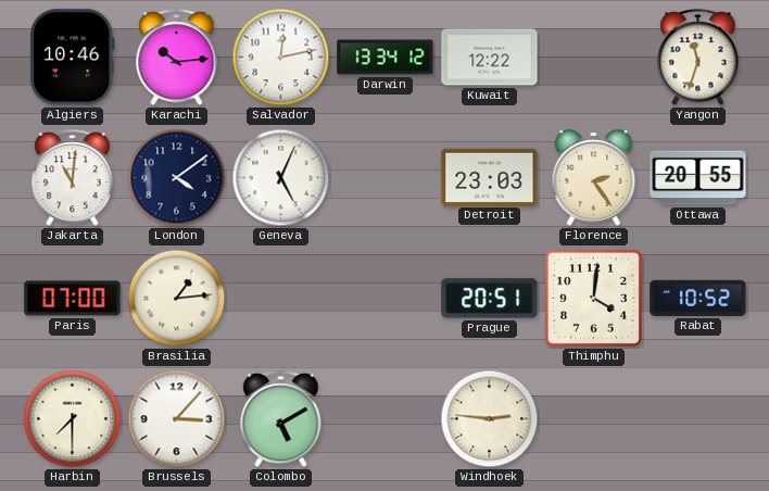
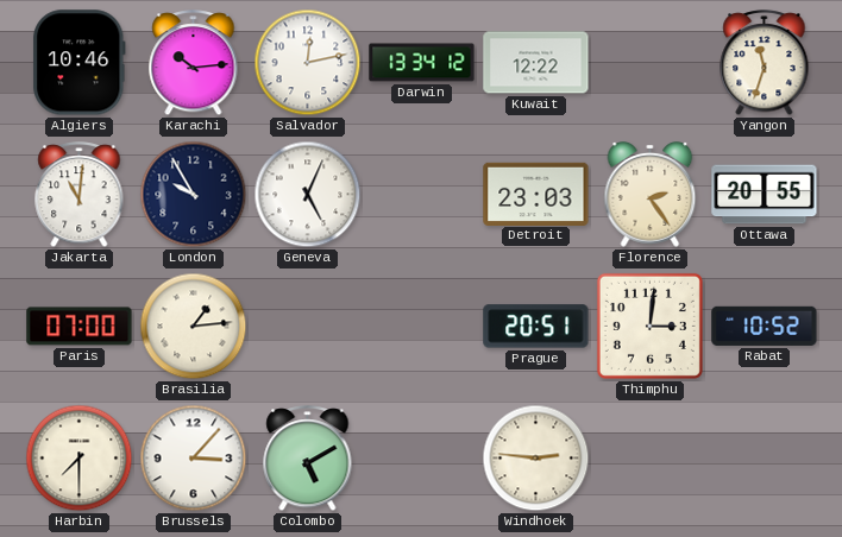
London: 4:09 -> 9:55
Thimphu: 4:01 -> 3:01
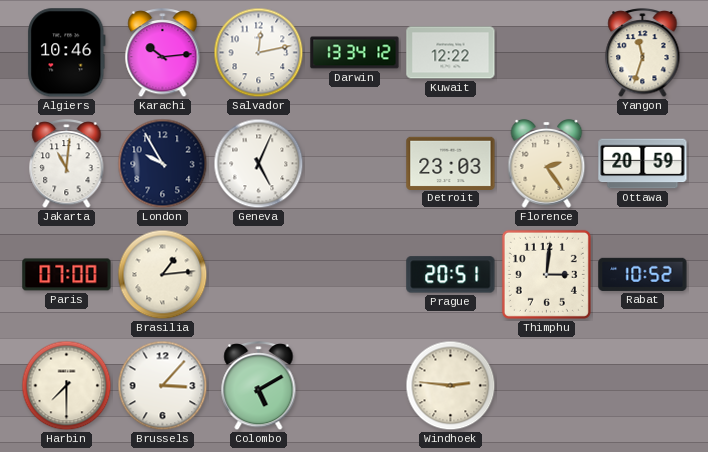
Ottawa: 20:55 -> 20:59
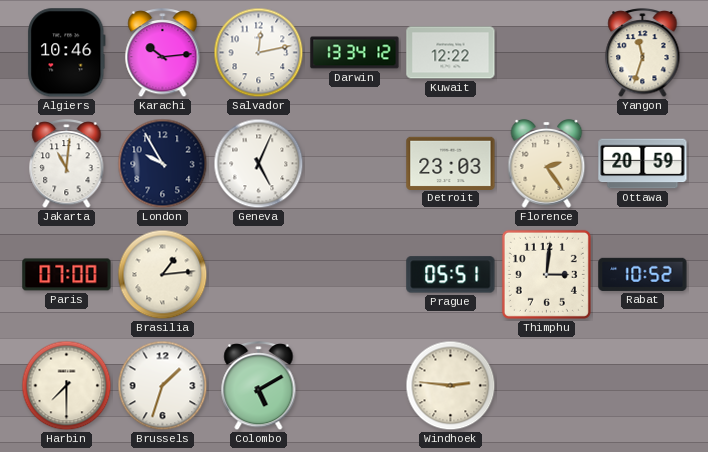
Prague: 20:51 -> 05:51
Brussels: 3:07 -> 1:33
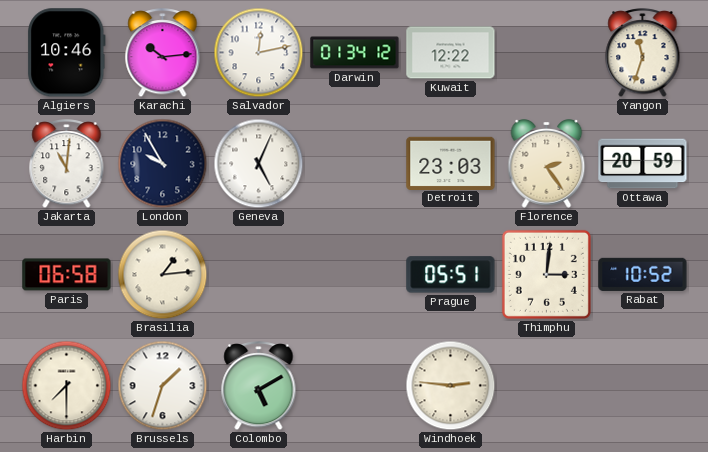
Darwin: 13:34 -> 01:34
Paris: 07:00 -> 06:58
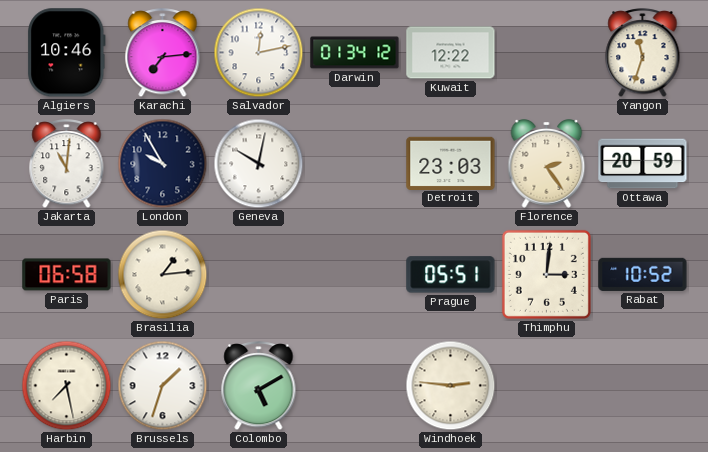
Karachi: 10:14 -> 7:14
Geneva: 5:04 -> 10:02
Harbin: 7:30 -> 7:28
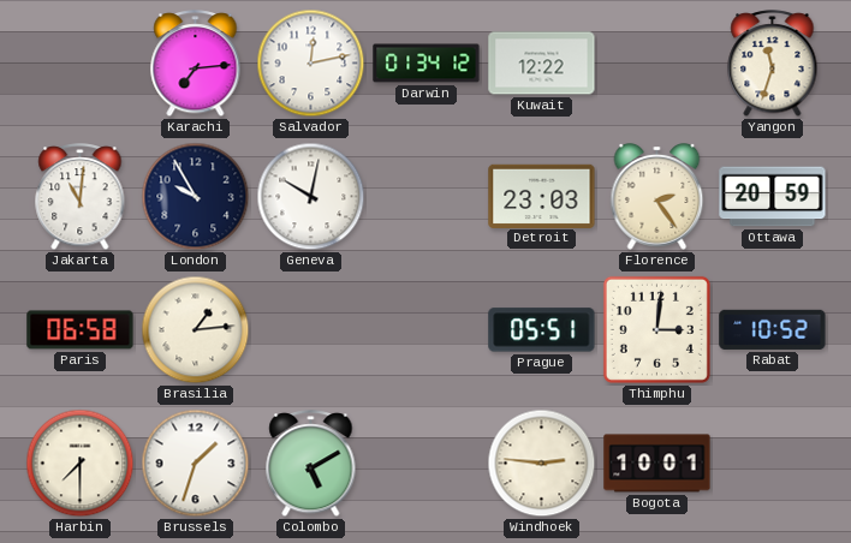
Algiers: 10:46 -> none
Harbin: 7:28 -> 7:30
Bogota: none -> 10:01
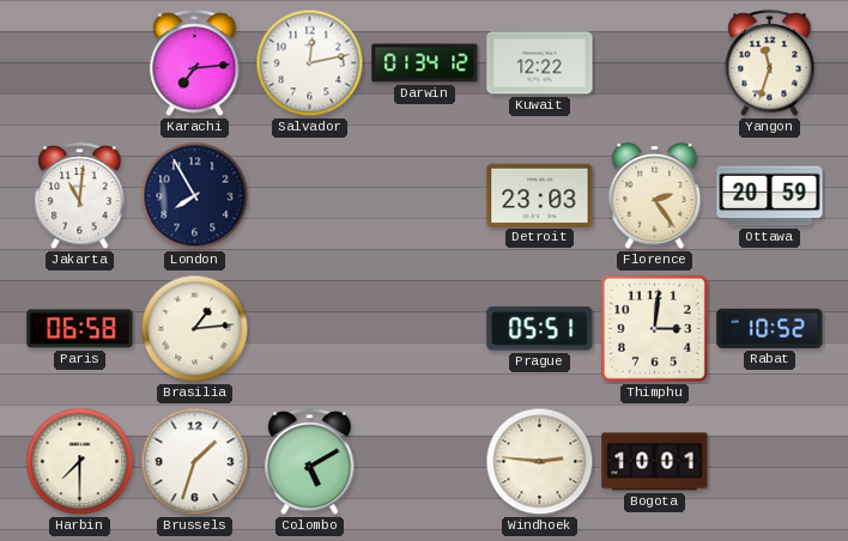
London: 9:55 -> 7:55
Geneva: 10:02 -> none
